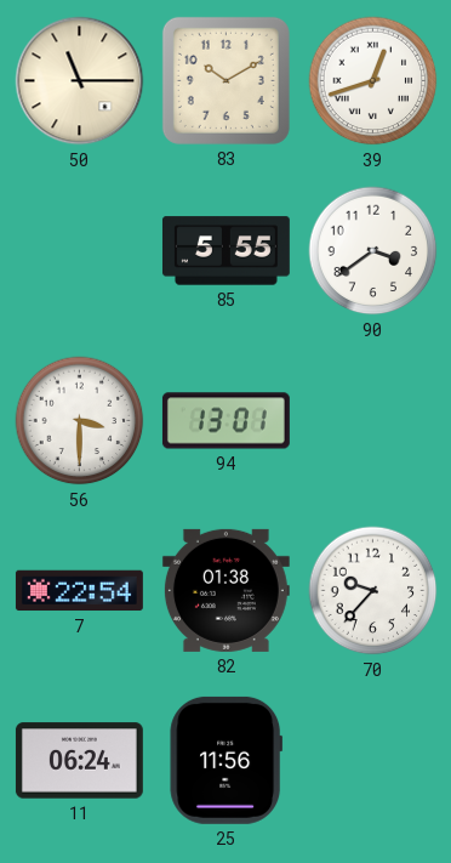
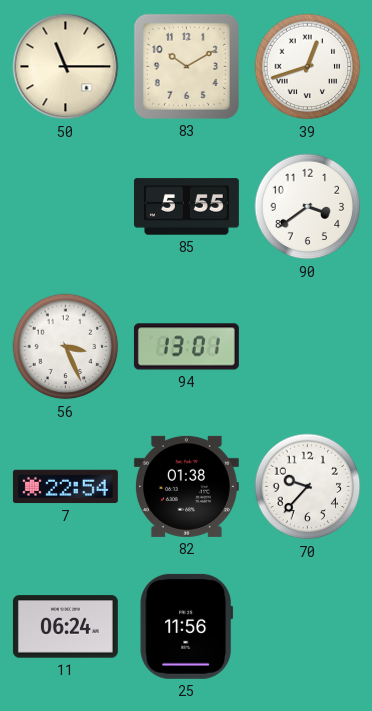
56: 3:30 -> 3:26
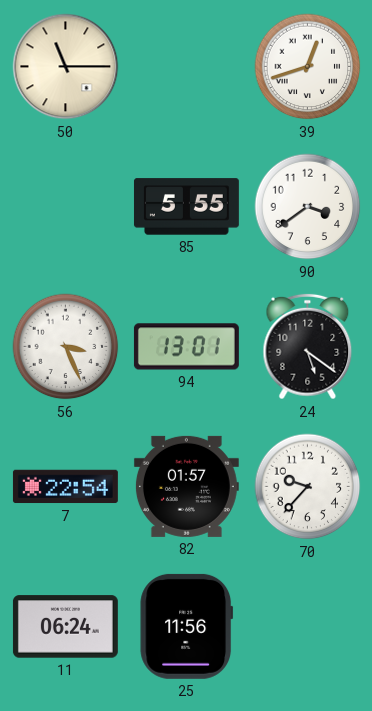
83: 10:10 -> none
24: none -> 5:21
82: 01:38 -> 01:57
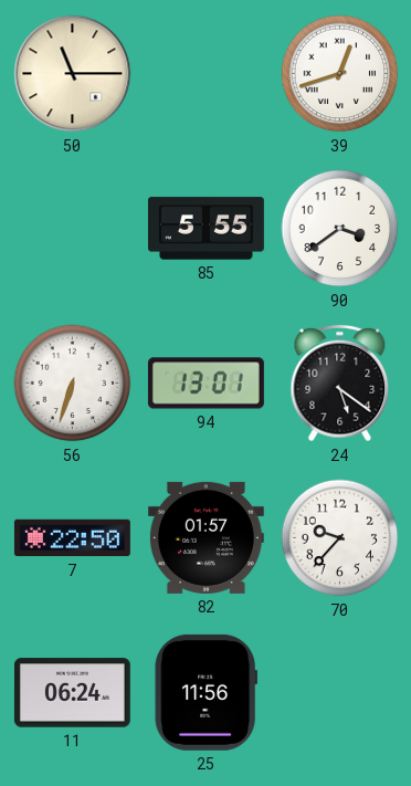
56: 3:26 -> 6:33
7: 22:54 -> 22:50
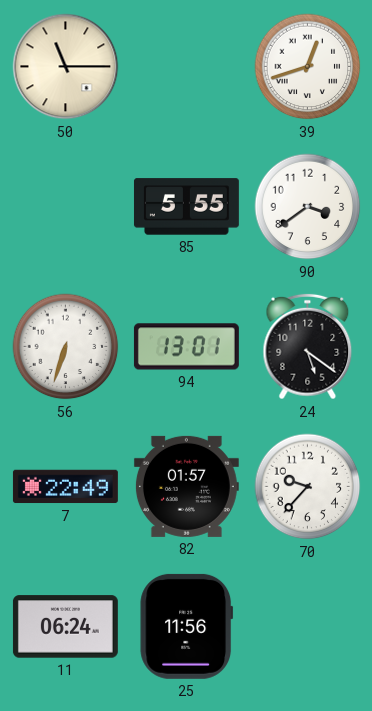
7: 22:50 -> 22:49
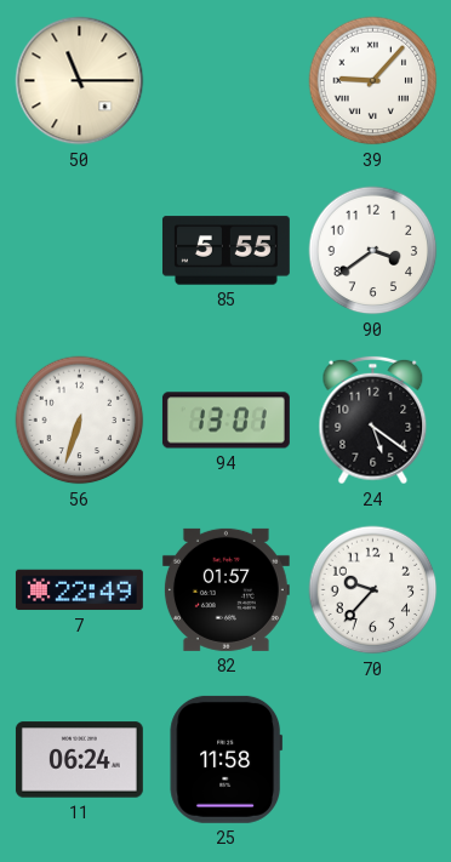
39: 12:42 -> 9:07
25: 11:56 -> 11:58
